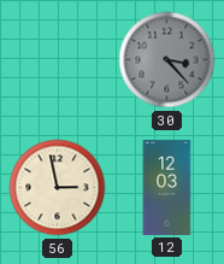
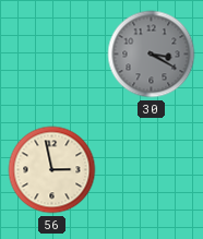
30: 3:23 -> 3:20
12: 12:03 -> none
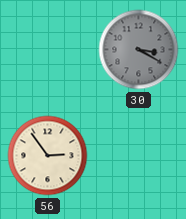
56: 2:58 -> 2:54
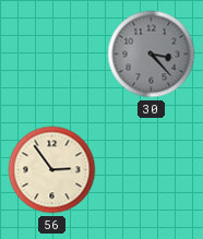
30: 3:20 -> 3:23
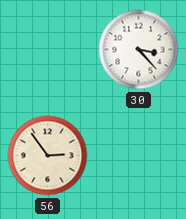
30 dial: grey -> white
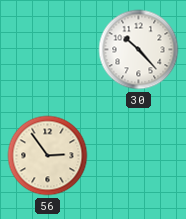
30: 3:23 -> 10:23
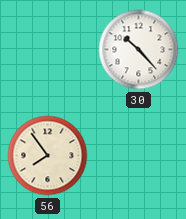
56: 2:54 -> 7:54
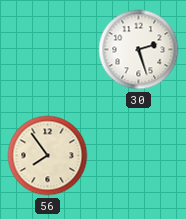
30: 10:23 -> 2:27
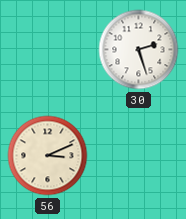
56: 7:54 -> 3:11
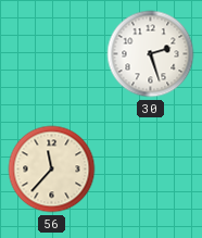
56: 3:11 -> 11:37
